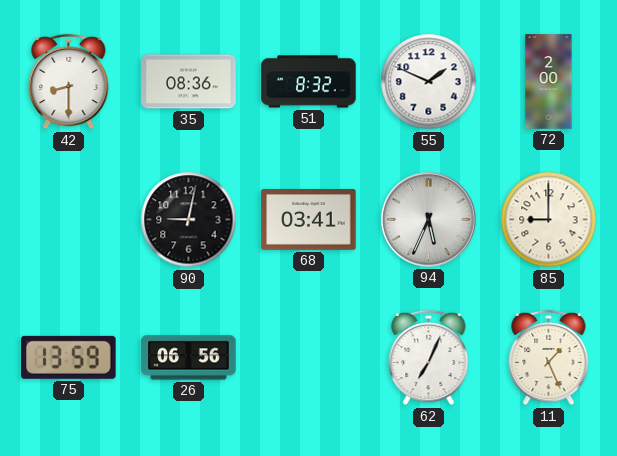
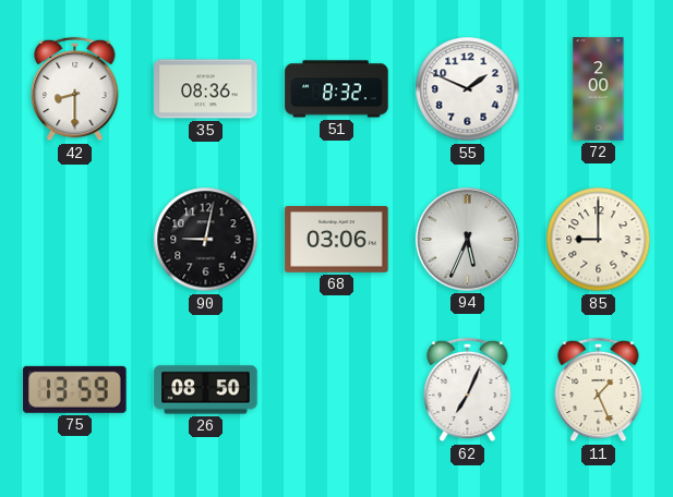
68: 03:41 -> 03:06
26: 06:56 -> 08:50
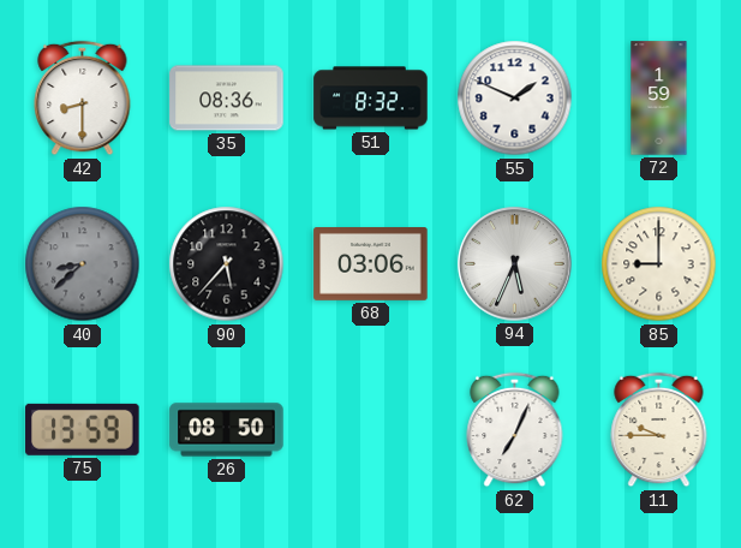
72: 2:00 -> 1:59
40: none -> 8:38
90: 9:02 -> 5:37
11: 1:26 -> 9:45
